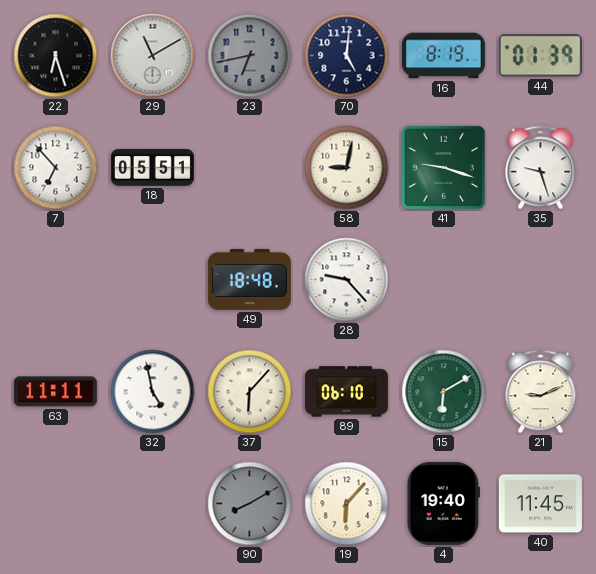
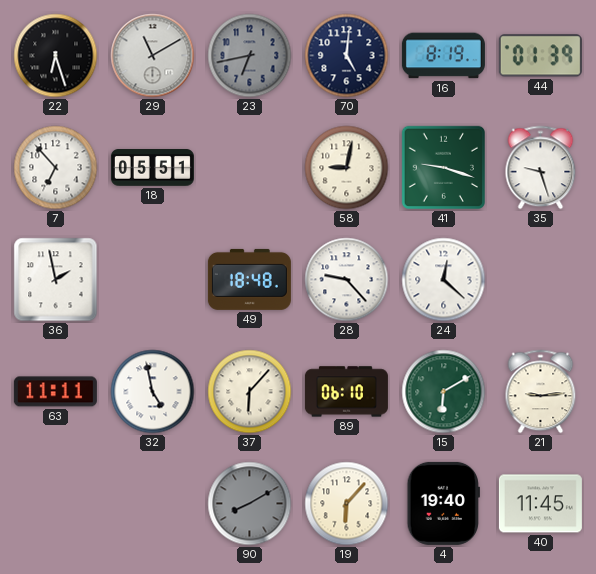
36: none -> 1:58
24: none -> 12:22
21: 9:11 -> 9:14
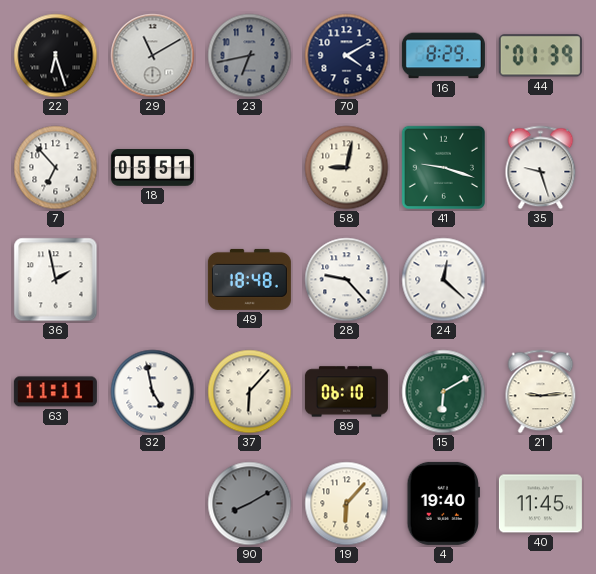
70: 5:01 -> 4:10
16: 8:19 -> 8:29
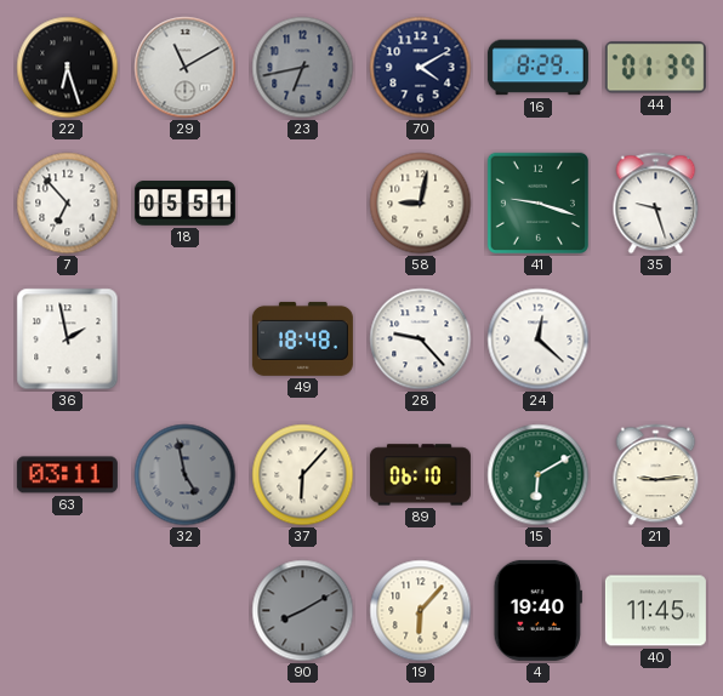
63: 11:11 -> 03:11
32 dial: white -> grey
